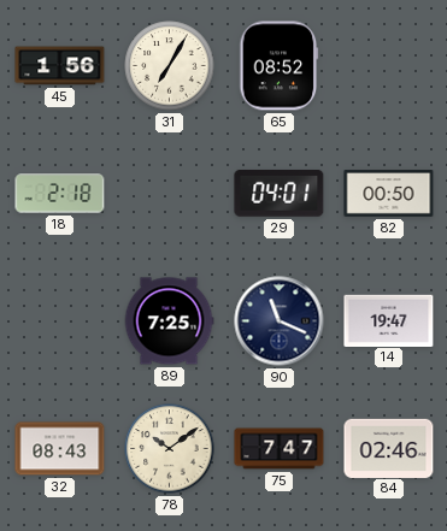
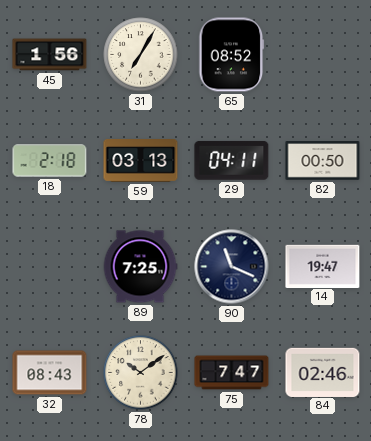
59: none -> 03:13
29: 04:01 -> 04:11
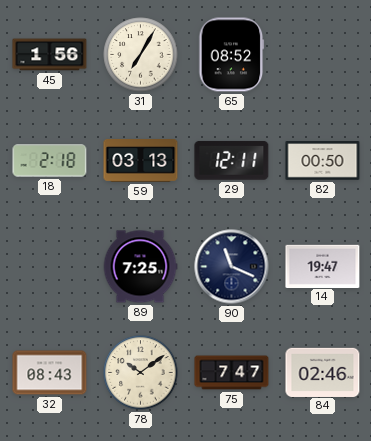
29: 04:11 -> 12:11
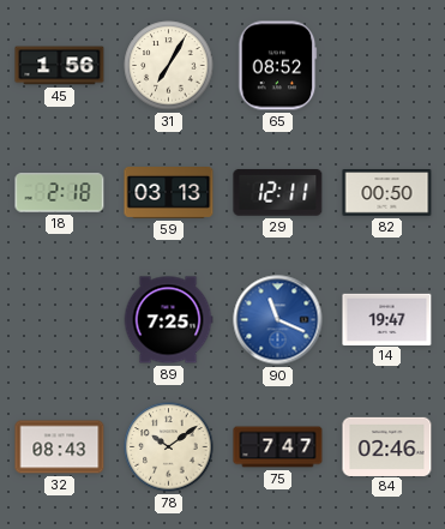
90 dial: navy -> blue
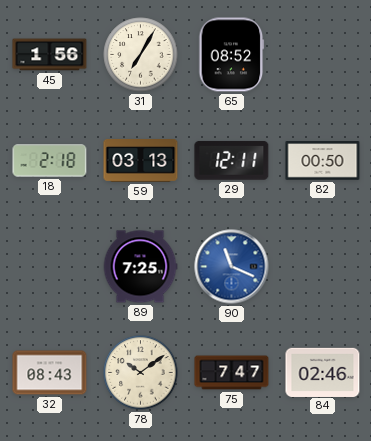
14: 19:47 -> none
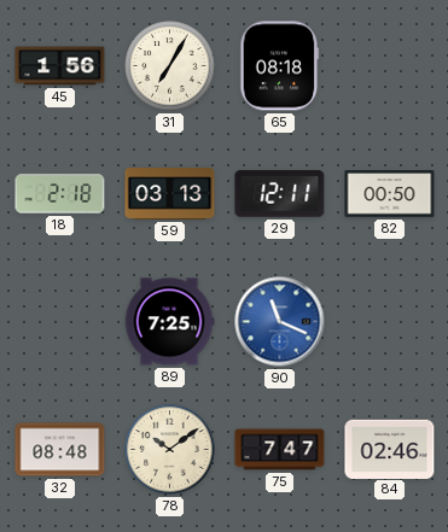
65: 08:52 -> 08:18
32: 08:43 -> 08:48
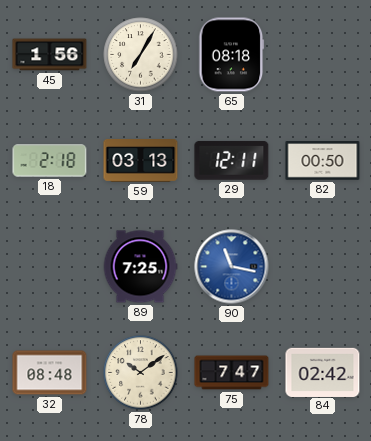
90: 11:19 -> 11:17
84: 02:46 -> 02:42
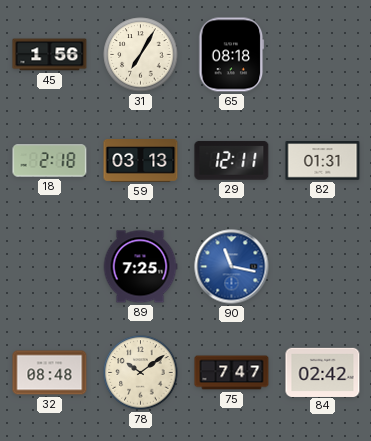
82: 00:50 -> 01:31
